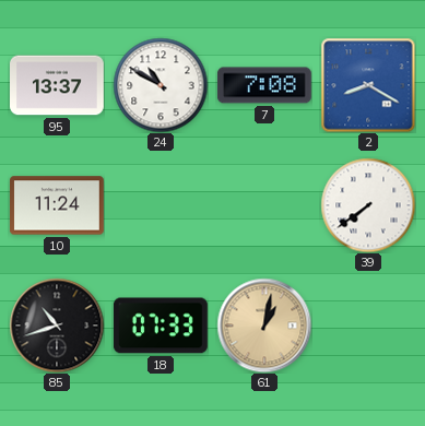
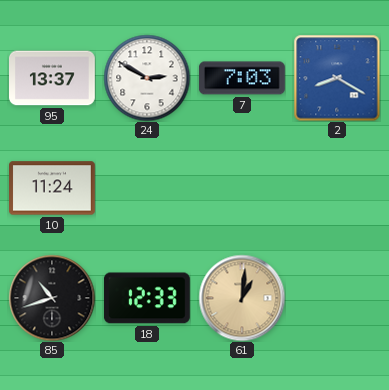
24: 10:50 -> 2:50
7: 7:08 -> 7:03
39: 7:39 -> none
18: 07:33 -> 12:33
61: 1:02 -> 1:01
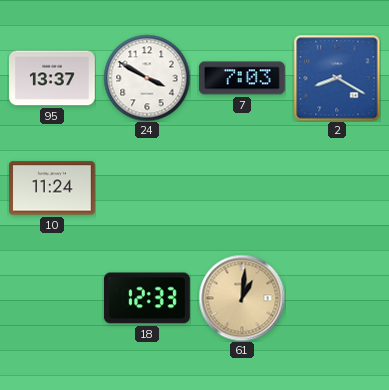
24: 2:50 -> 3:50
85: 10:42 -> none
